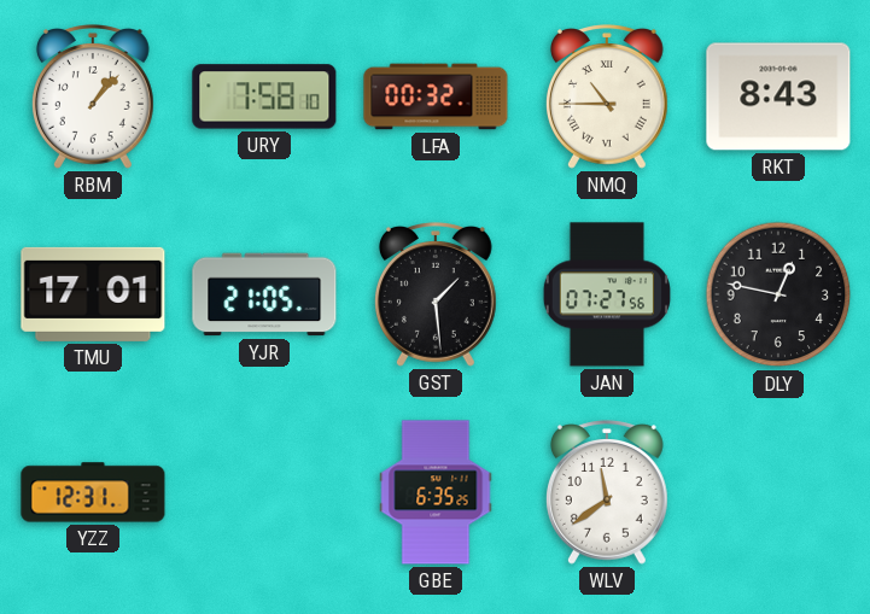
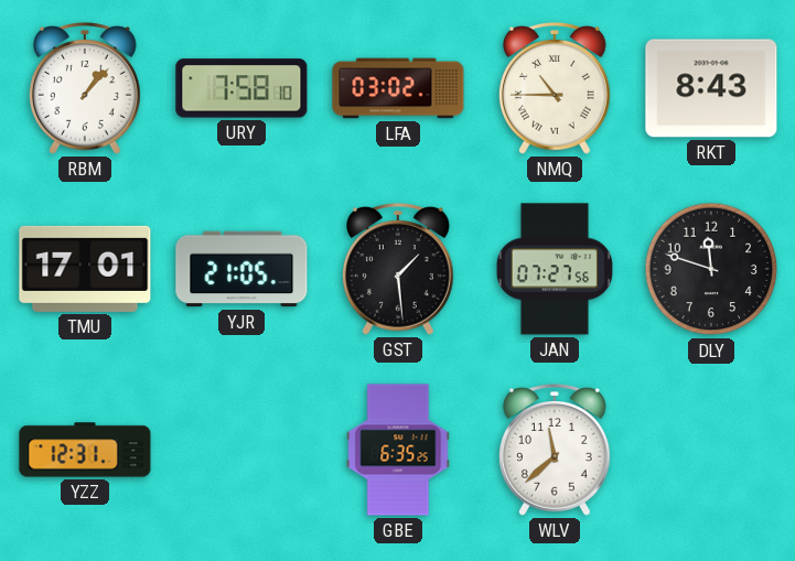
LFA: 00:32 -> 03:02
DLY: 12:47 -> 11:48
WLV: 11:39 -> 11:38
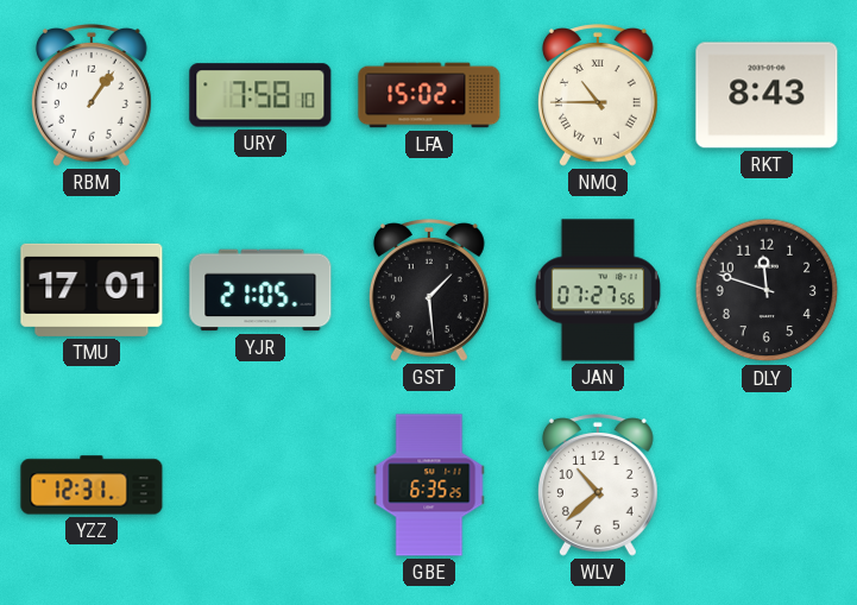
RBM: 1:07 -> 1:06
LFA: 03:02 -> 15:02
WLV: 11:38 -> 10:38
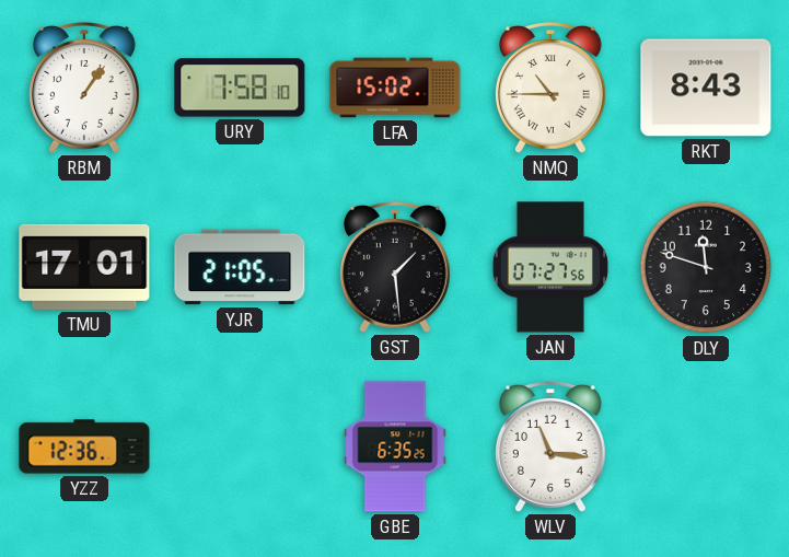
YZZ: 12:31 -> 12:36
WLV: 10:38 -> 11:16
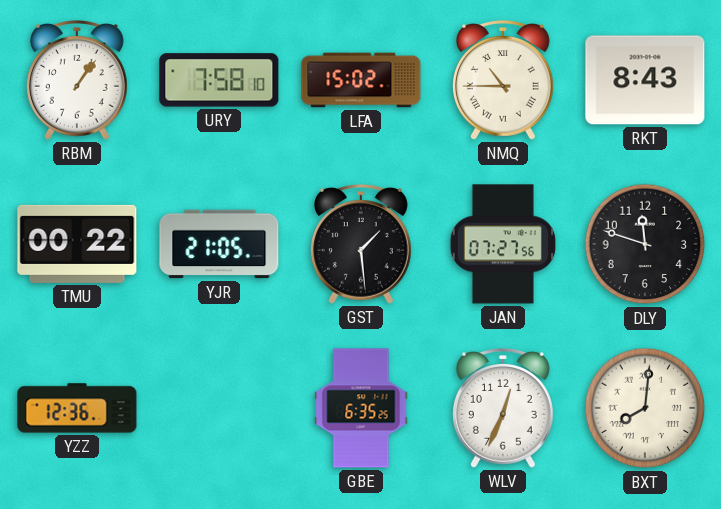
TMU: 17:01 -> 00:22
WLV: 11:16 -> 12:34
BXT: none -> 8:01
